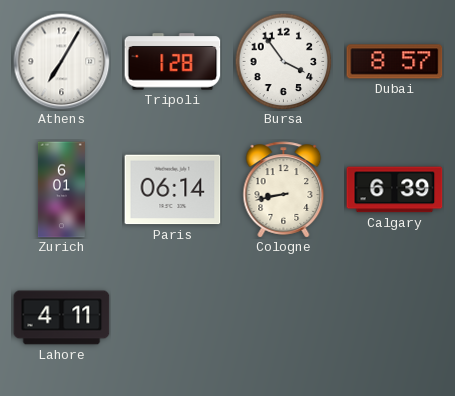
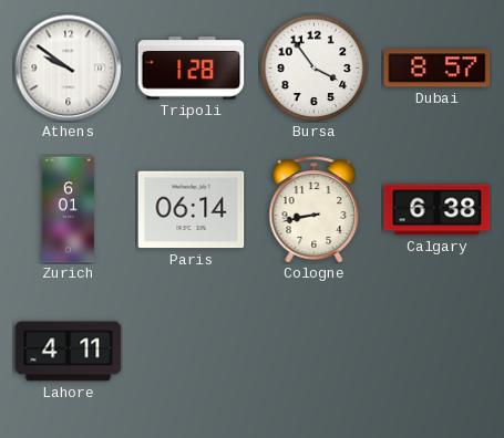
Athens: 7:05 -> 9:51
Calgary: 6:39 -> 6:38
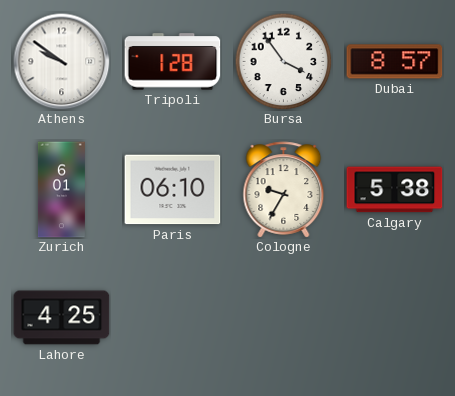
Paris: 06:14 -> 06:10
Cologne: 8:43 -> 9:35
Calgary: 6:38 -> 5:38
Lahore: 4:11 -> 4:25
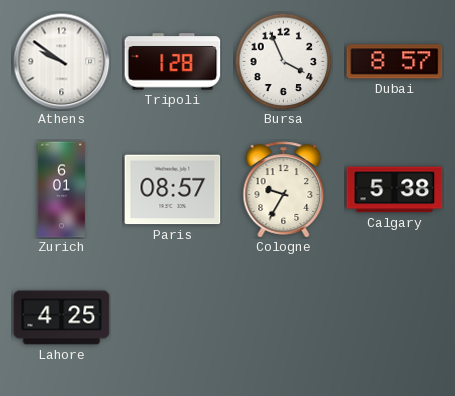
Bursa: 3:54 -> 3:56
Paris: 06:10 -> 08:57
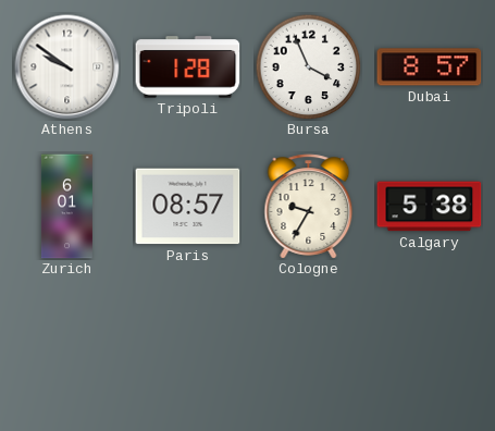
Lahore: 4:25 -> none
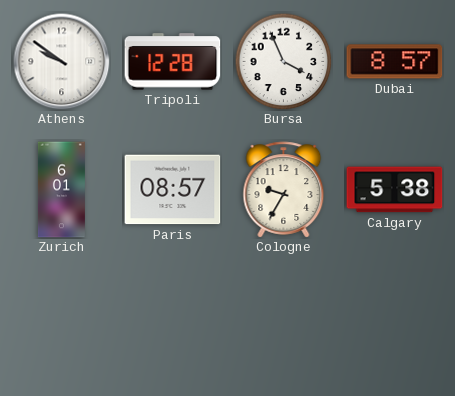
Tripoli: 1:28 -> 12:28
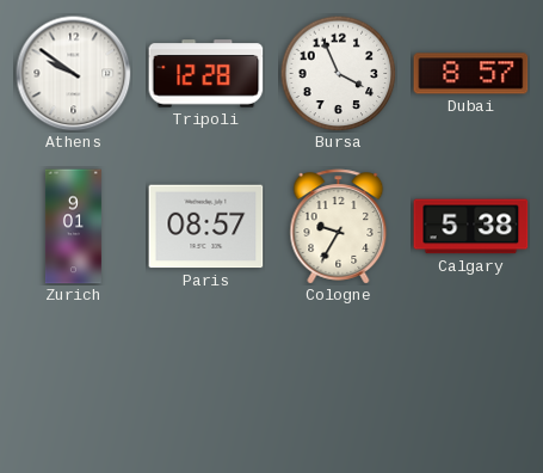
Zurich: 6:01 -> 9:01
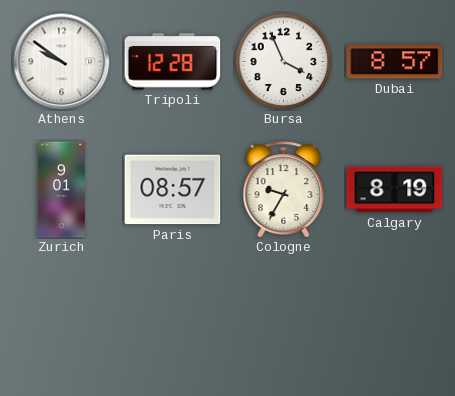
Calgary: 5:38 -> 8:19
